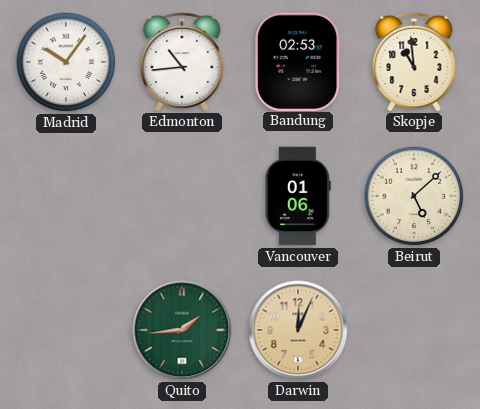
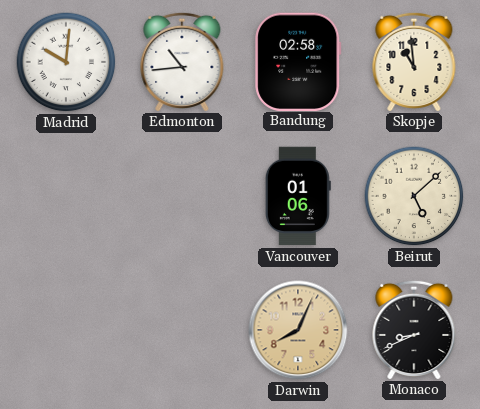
Madrid: 10:06 -> 10:01
Bandung: 02:53 -> 02:58
Quito: 1:44 -> none
Darwin: 12:04 -> 8:04
Monaco: none -> 8:41
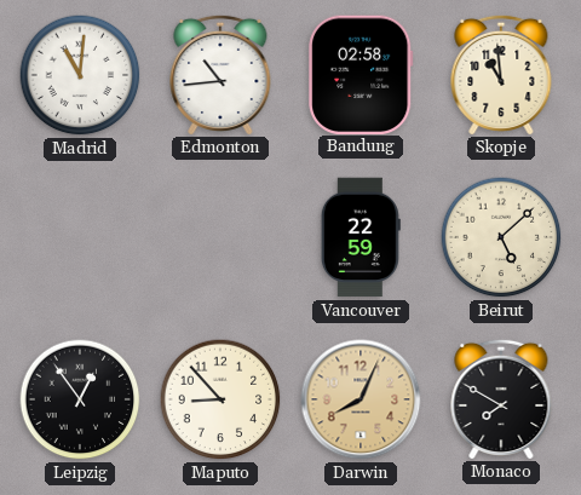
Madrid: 10:01 -> 11:01
Vancouver: 01:06 -> 22:59
Leipzig: none -> 12:54
Maputo: none -> 8:53
Monaco: 8:41 -> 7:50
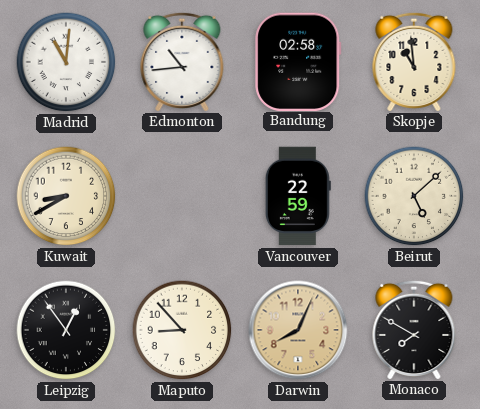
Kuwait: none -> 8:40
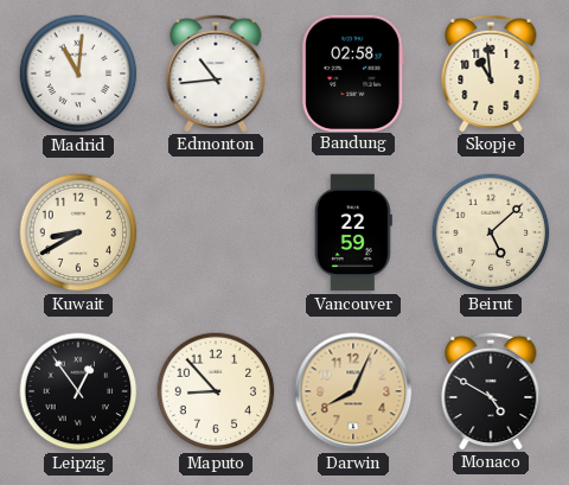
Monaco: 7:50 -> 4:50
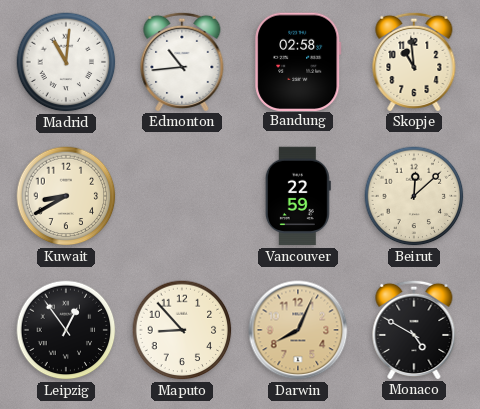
Beirut: 5:08 -> 12:08
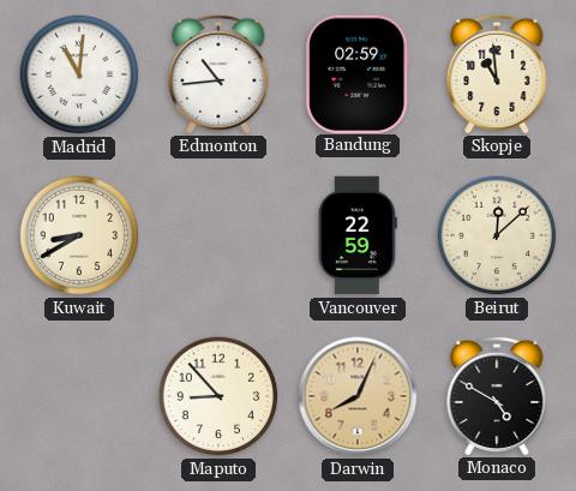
Bandung: 02:58 -> 02:59
Leipzig: 12:54 -> none
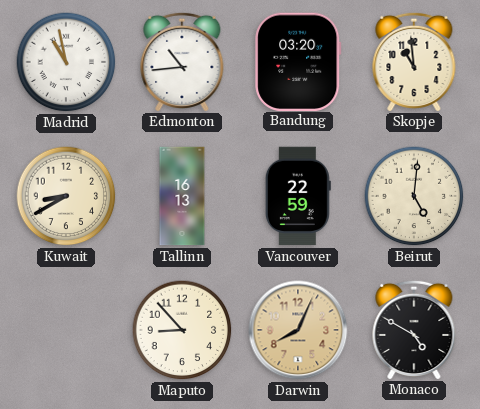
Madrid: 11:01 -> 10:58
Bandung: 02:59 -> 03:20
Tallinn: none -> 16:13
Beirut: 12:08 -> 5:01
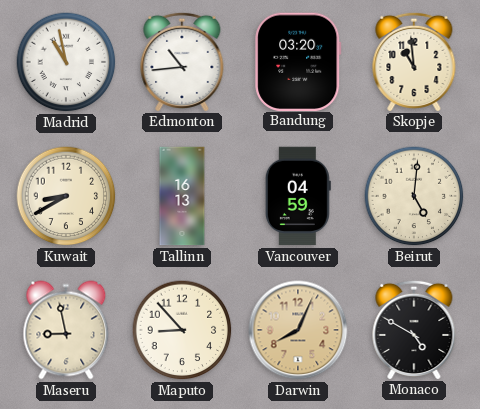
Vancouver: 22:59 -> 04:59
Maseru: none -> 8:58
